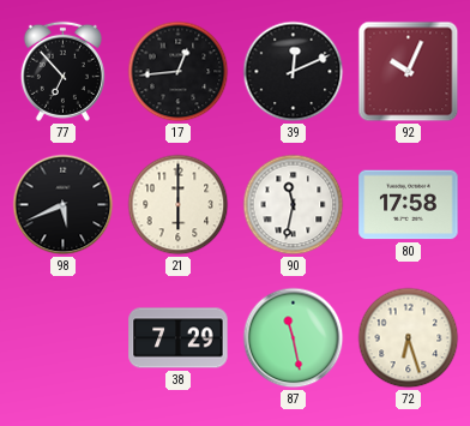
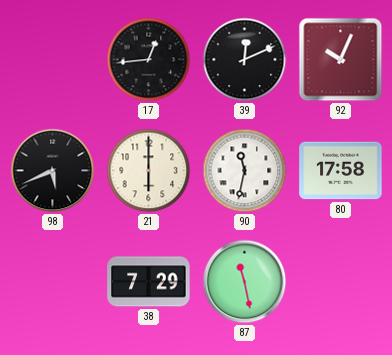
77: 6:53 -> none
72: 6:27 -> none
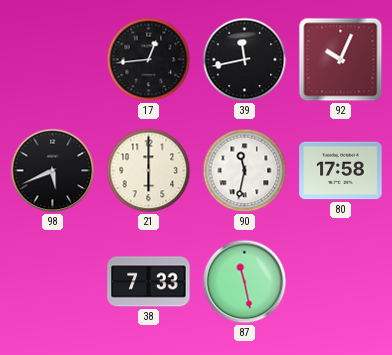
39: 12:11 -> 11:43
38: 7:29 -> 7:33
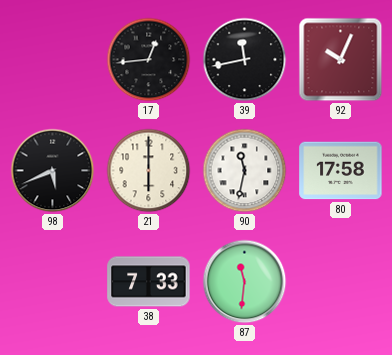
87: 11:28 -> 11:31
